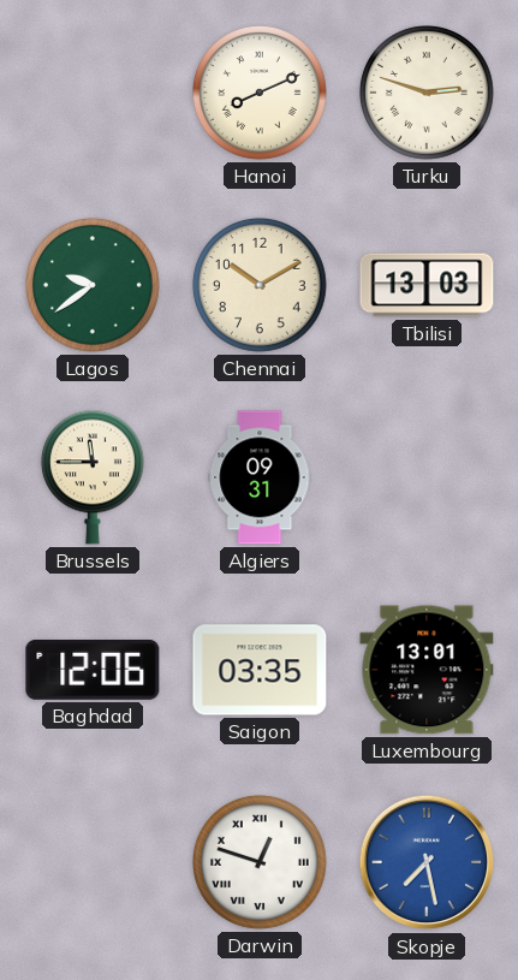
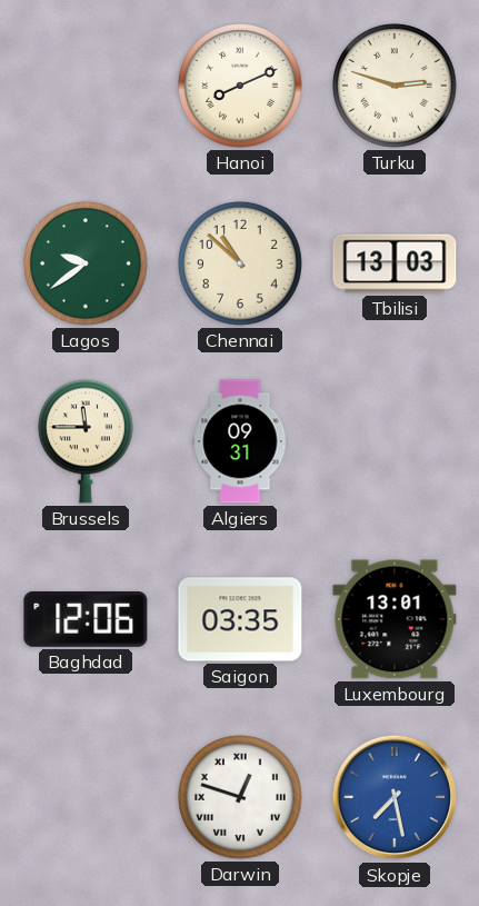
Chennai: 10:10 -> 10:52
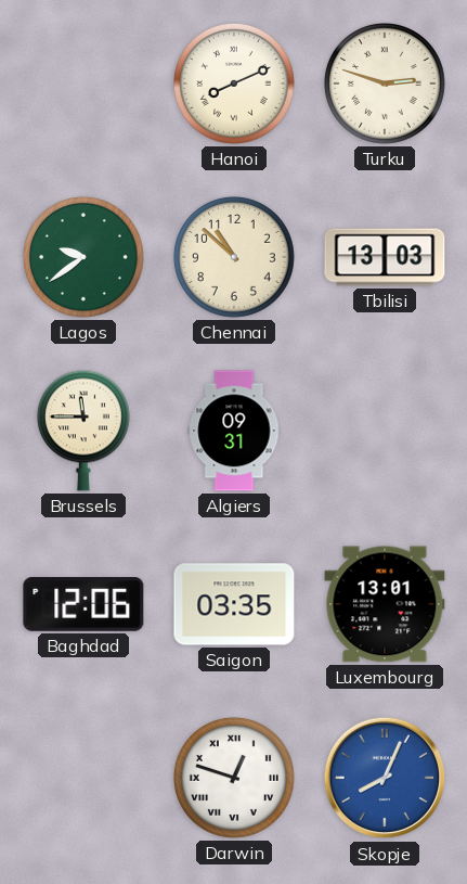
Skopje: 7:28 -> 8:04
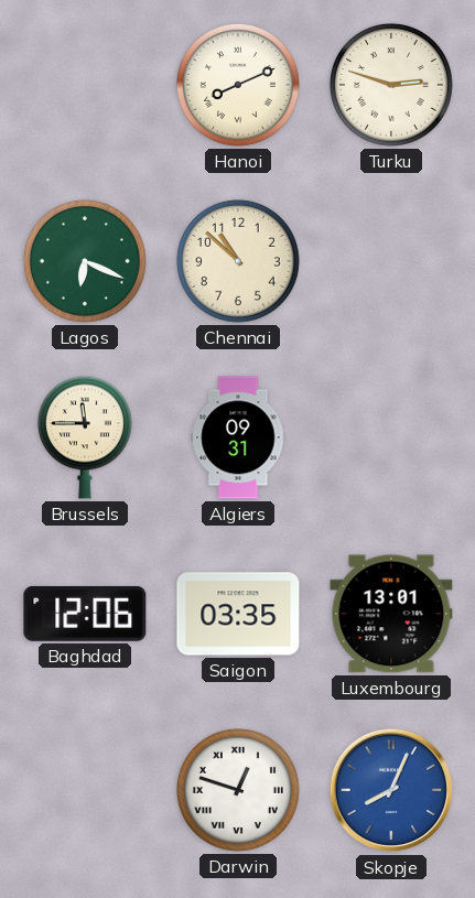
Lagos: 9:39 -> 6:19
Tbilisi: 13:03 -> none
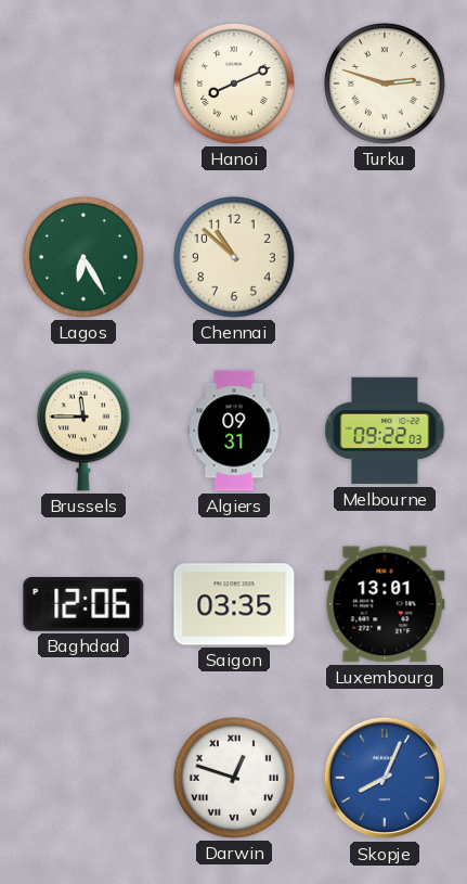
Lagos: 6:19 -> 6:25
Melbourne: none -> 09:22
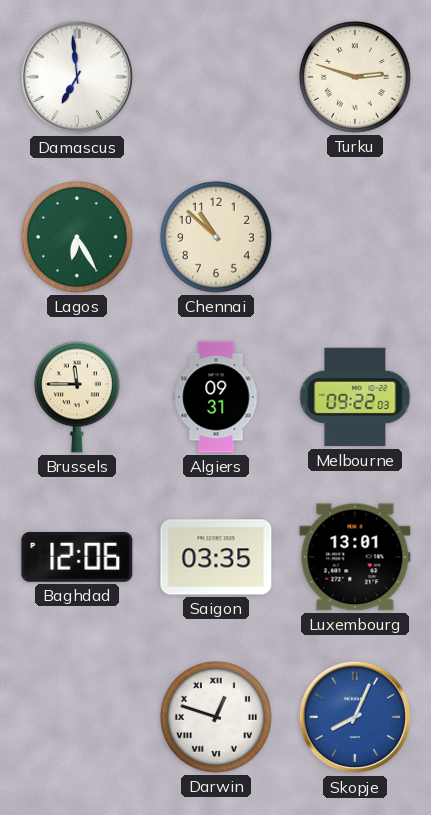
Damascus: none -> 6:59
Hanoi: 8:11 -> none
